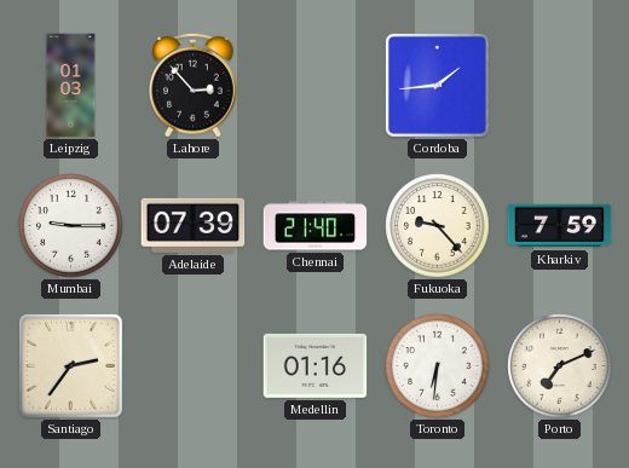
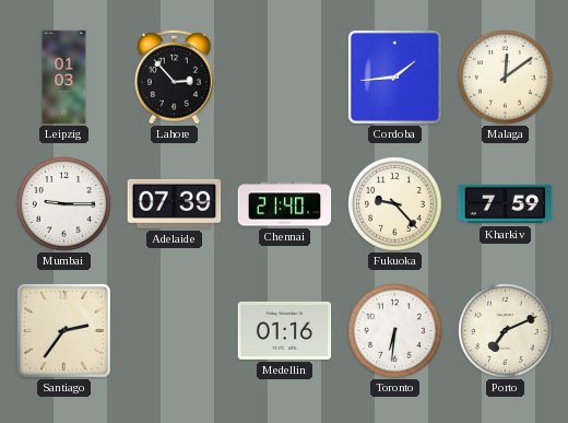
Malaga: none -> 12:09
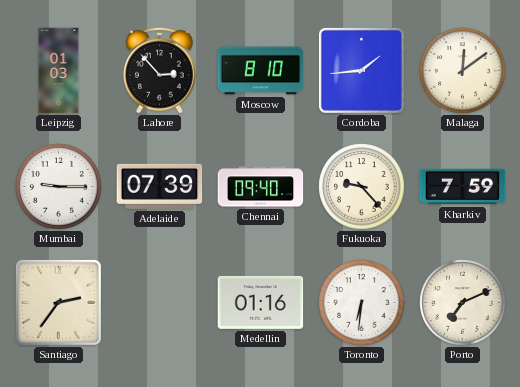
Moscow: none -> 8:10
Chennai: 21:40 -> 09:40
